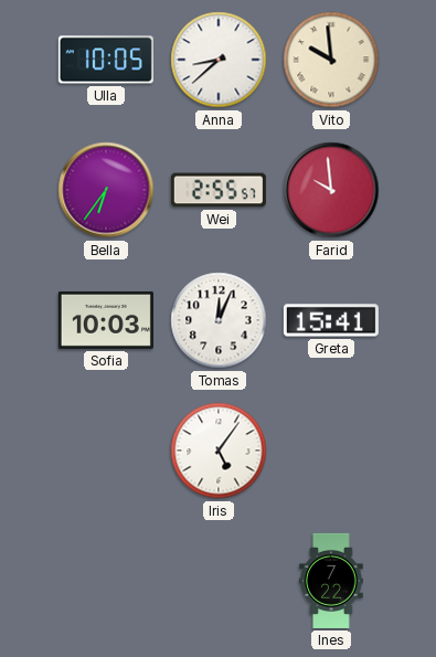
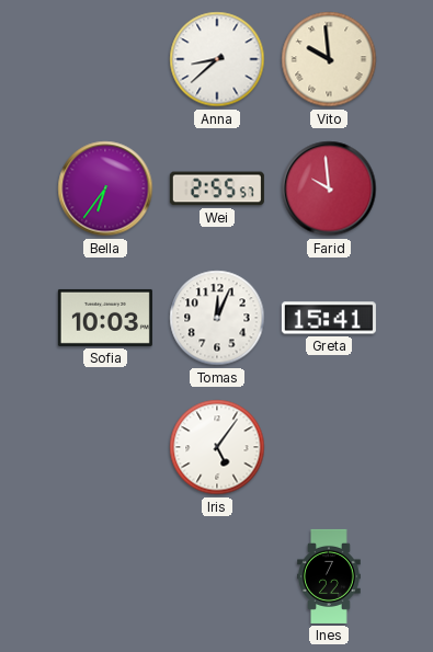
Ulla: 10:05 -> none
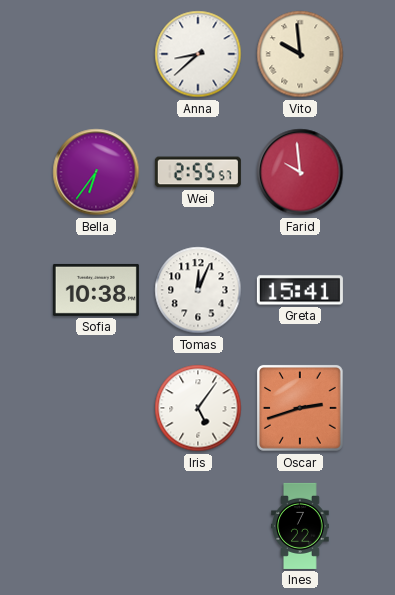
Sofia: 10:03 -> 10:38
Oscar: none -> 2:42
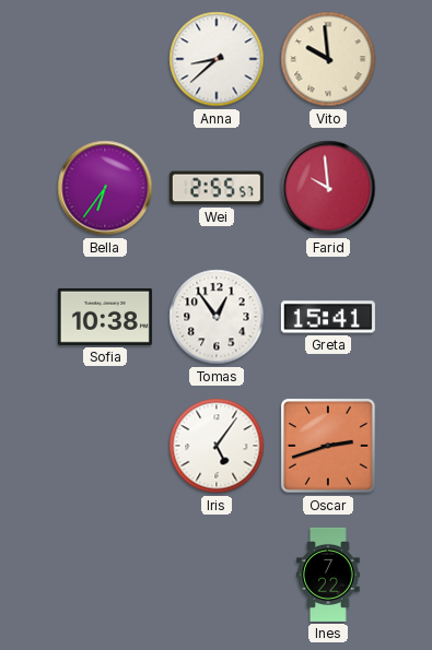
Tomas: 12:04 -> 12:54
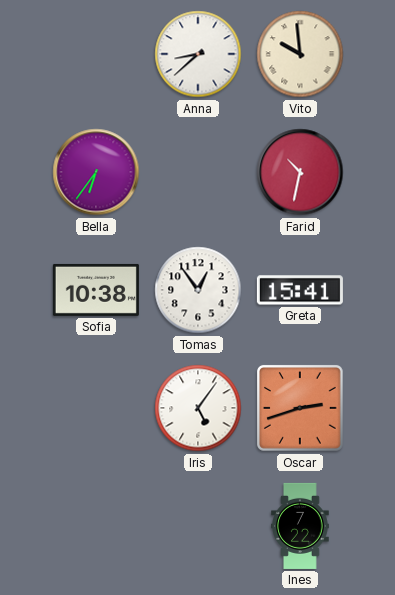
Wei: 2:55 -> none
Farid: 9:59 -> 10:32
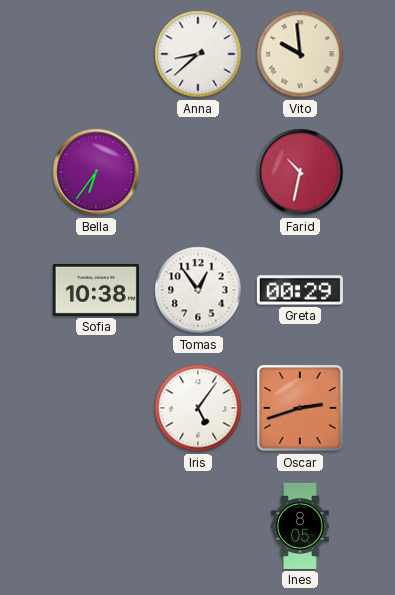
Greta: 15:41 -> 00:29
Ines: 7:22 -> 8:05
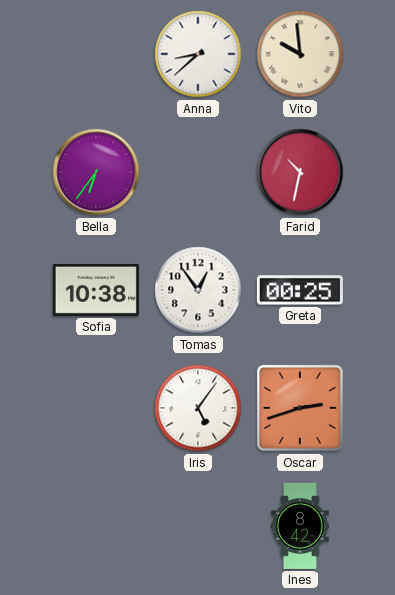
Greta: 00:29 -> 00:25
Ines: 8:05 -> 8:42
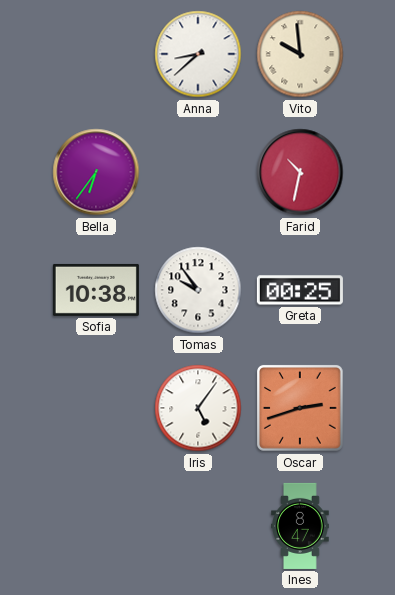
Tomas: 12:54 -> 9:54
Ines: 8:42 -> 8:47
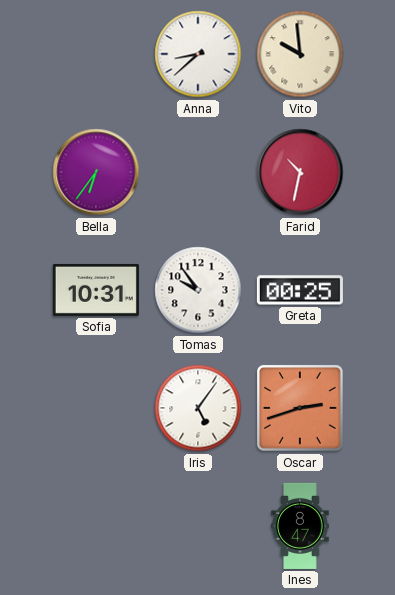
Sofia: 10:38 -> 10:31
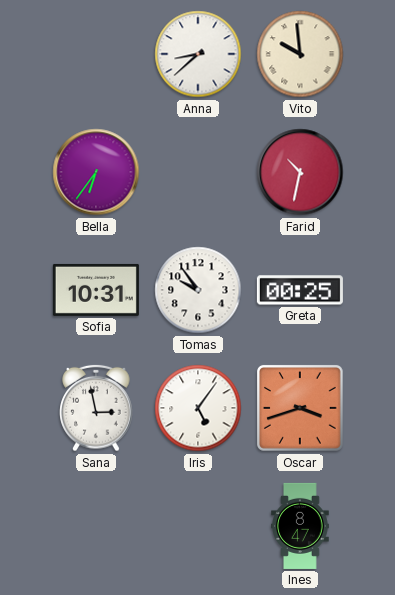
Sana: none -> 2:58
Oscar: 2:42 -> 3:42
